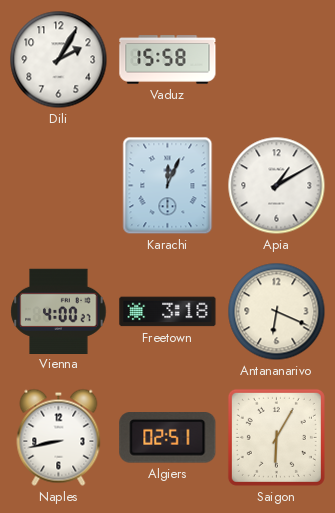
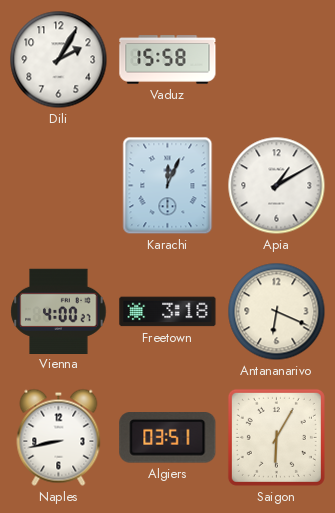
Algiers: 02:51 -> 03:51
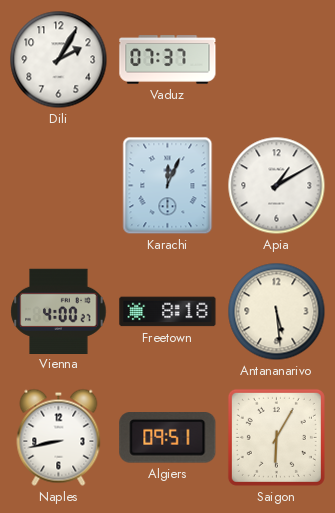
Vaduz: 15:58 -> 07:37
Freetown: 3:18 -> 8:18
Antananarivo: 6:19 -> 5:29
Algiers: 03:51 -> 09:51
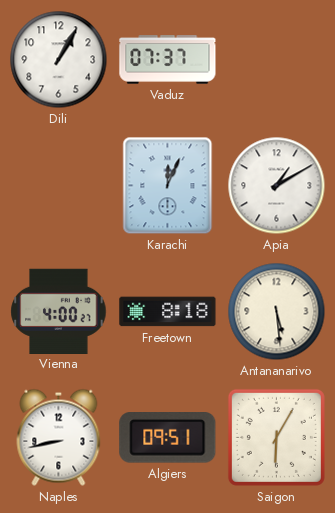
Dili: 2:05 -> 1:05
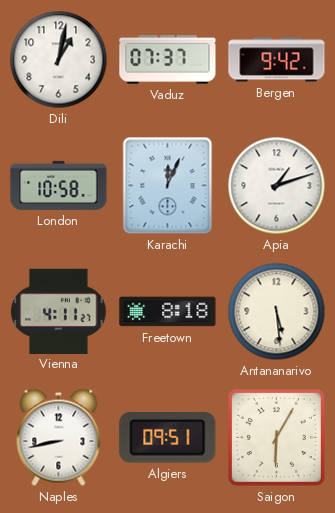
Dili: 1:05 -> 1:02
Bergen: none -> 9:42
London: none -> 10:58
Apia: 1:10 -> 1:12
Vienna: 4:00 -> 4:11
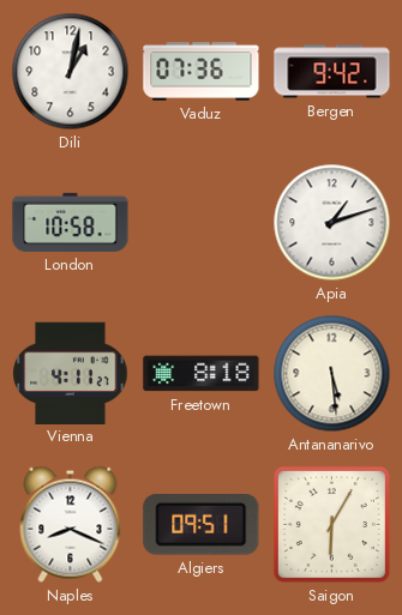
Vaduz: 07:37 -> 07:36
Karachi: 12:04 -> none
Naples: 8:43 -> 8:19
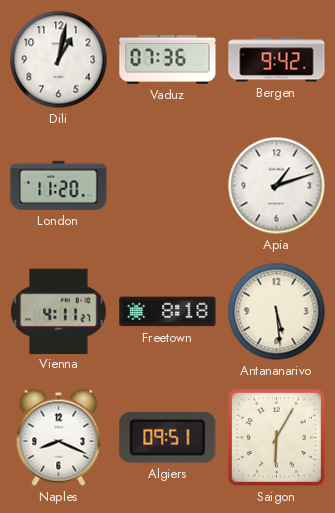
London: 10:58 -> 11:20
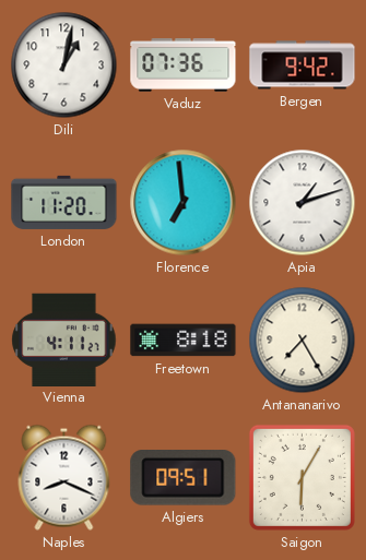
Florence: none -> 6:59
Antananarivo: 5:29 -> 7:25
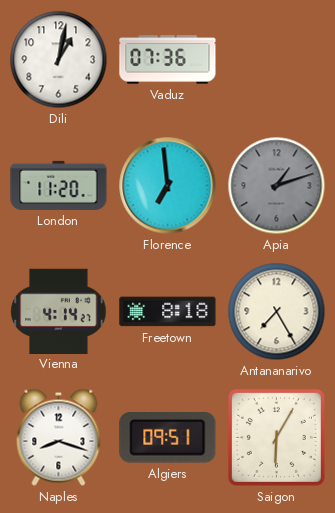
Bergen: 9:42 -> none
Apia dial: white -> grey
Vienna: 4:11 -> 4:14
Naples: 8:19 -> 8:18
